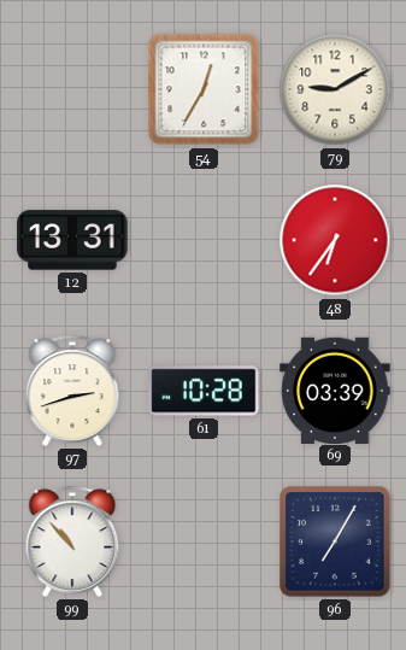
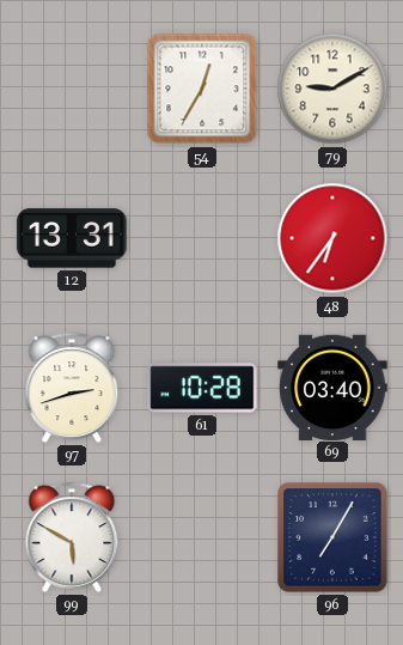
69: 03:39 -> 03:40
99: 10:53 -> 5:50
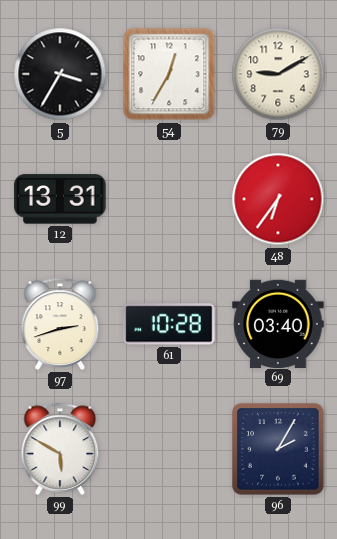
5: none -> 3:35
96: 7:05 -> 2:05
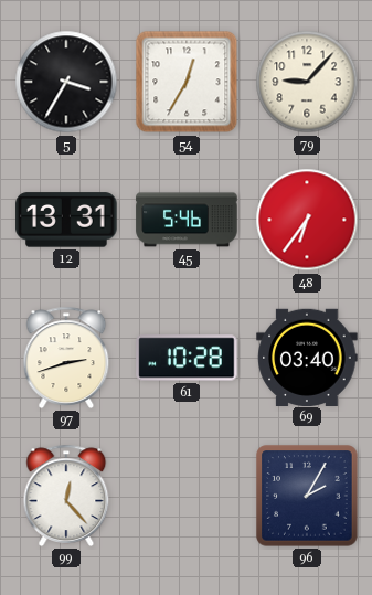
79: 9:10 -> 9:07
45: none -> 5:46
99: 5:50 -> 12:23
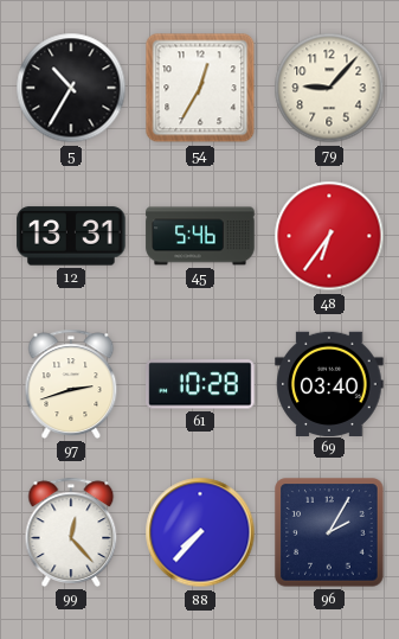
5: 3:35 -> 10:35
88: none -> 7:37
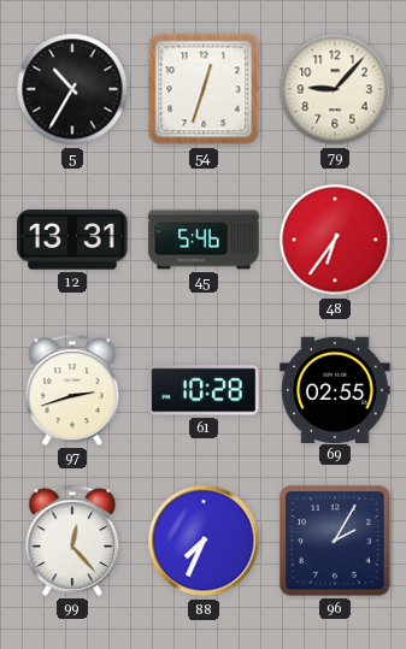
54: 12:35 -> 12:33
69: 03:40 -> 02:55
88: 7:37 -> 7:34
